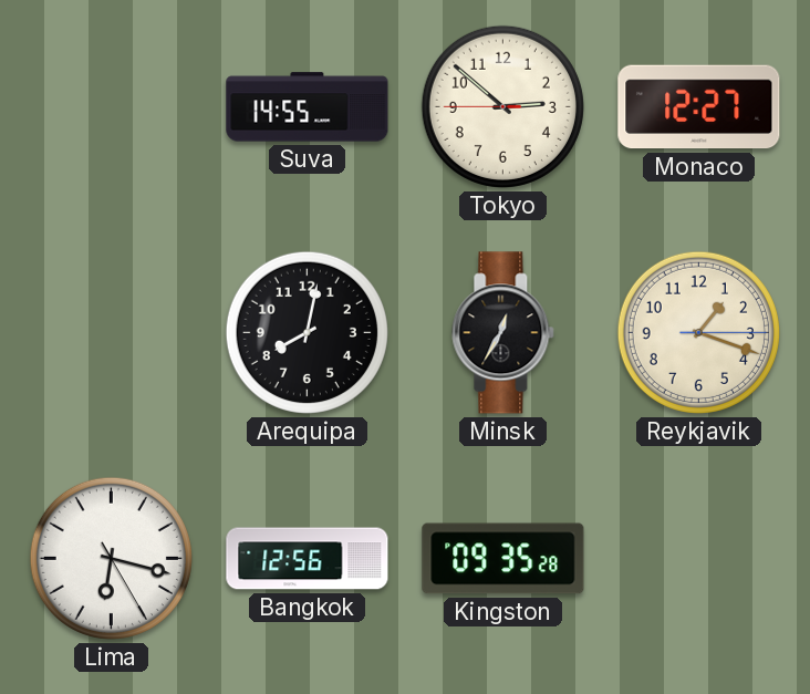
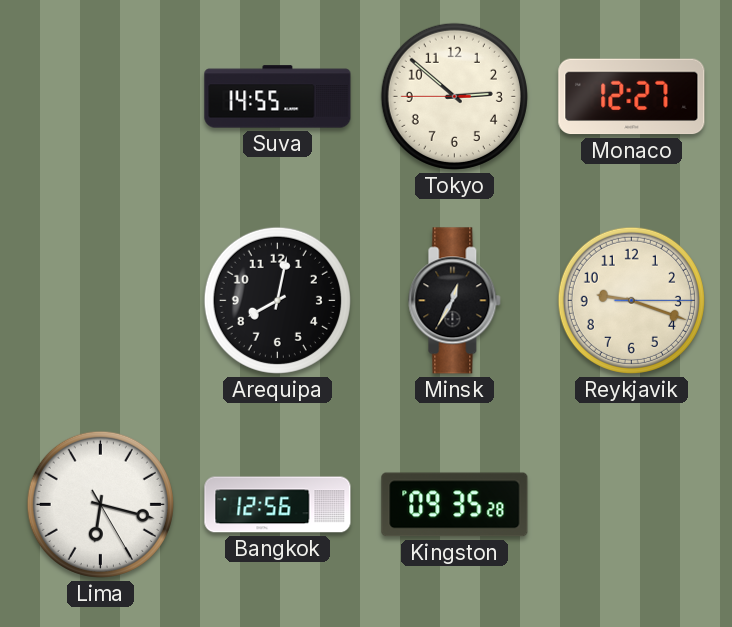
Reykjavik: 1:18 -> 9:18
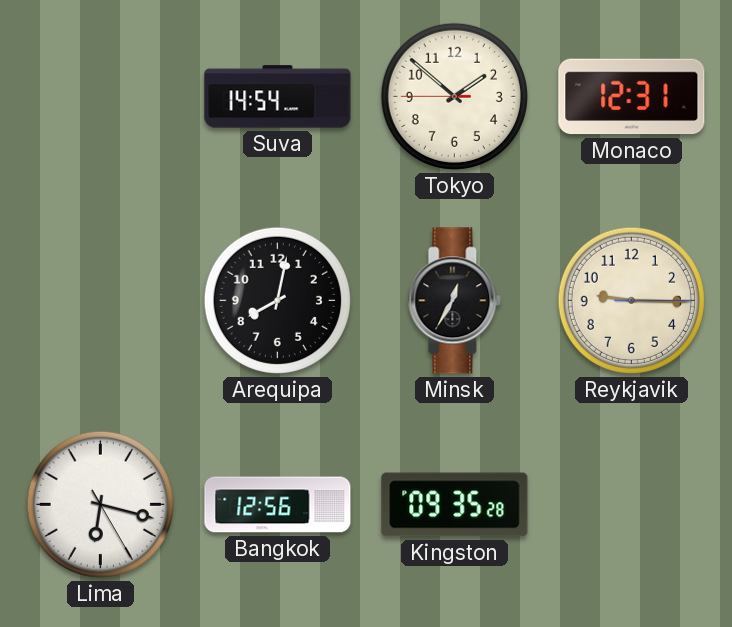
Suva: 14:55 -> 14:54
Tokyo: 2:51 -> 1:51
Monaco: 12:27 -> 12:31
Reykjavik: 9:18 -> 9:15
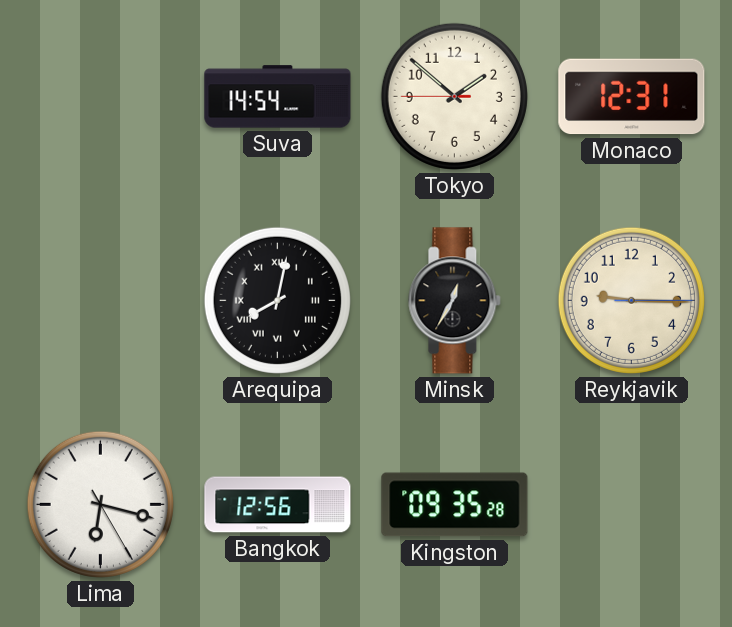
Arequipa numerals: Arabic -> Roman
